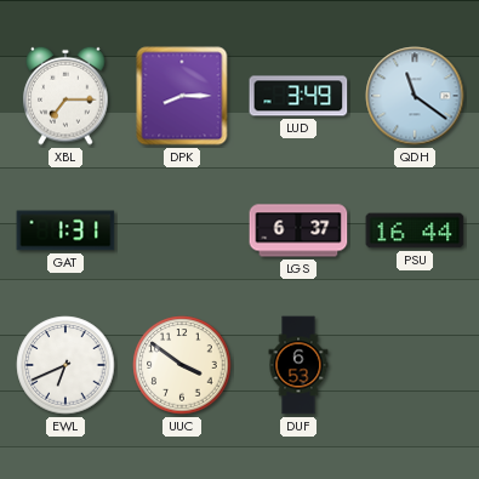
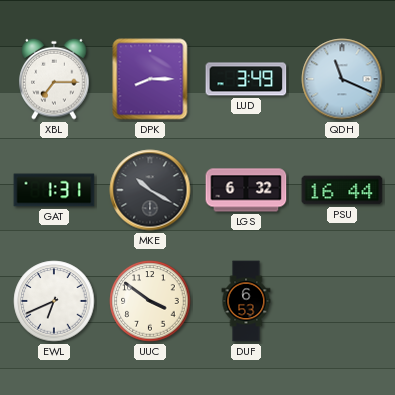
QDH: 11:21 -> 11:19
MKE: none -> 10:20
LGS: 6:37 -> 6:32
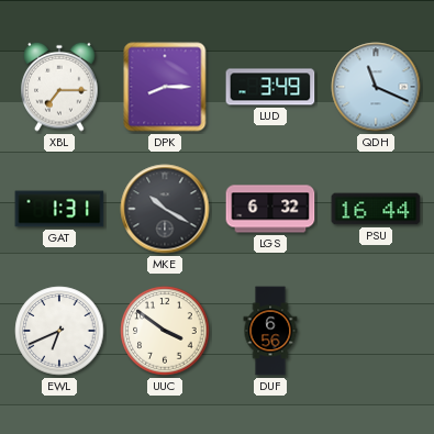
DUF: 6:53 -> 6:56
